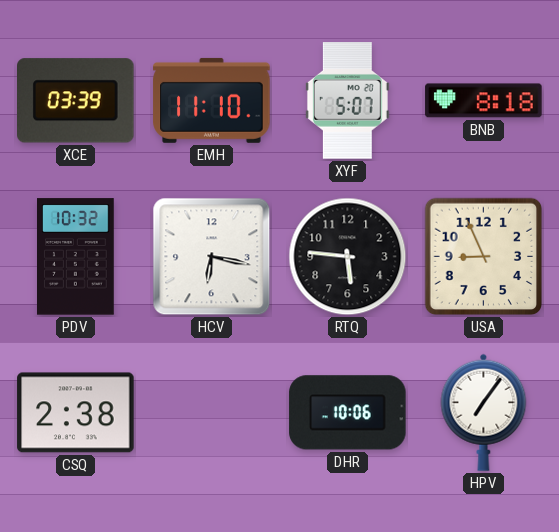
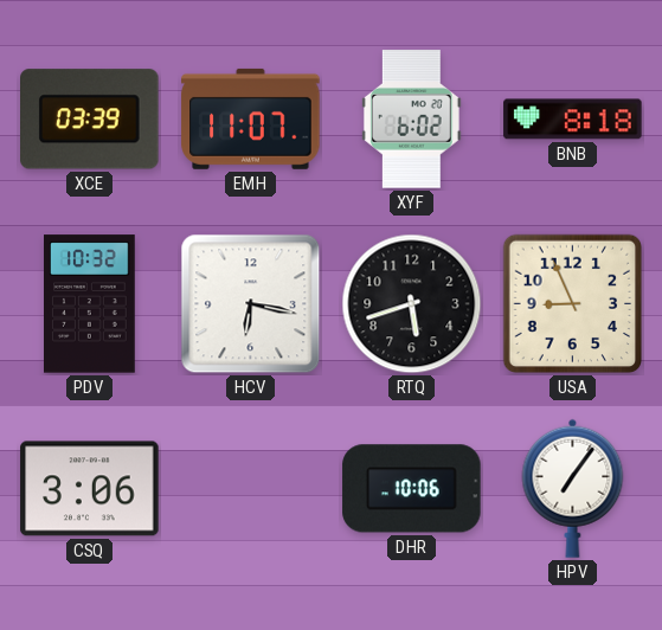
EMH: 11:10 -> 11:07
XYF: 5:07 -> 6:02
RTQ: 5:46 -> 5:42
CSQ: 2:38 -> 3:06
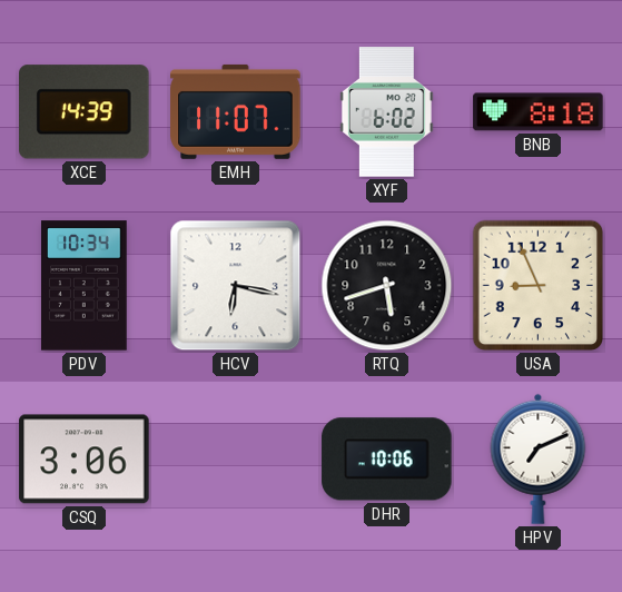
XCE: 03:39 -> 14:39
PDV: 10:32 -> 10:34
HPV: 7:06 -> 7:11
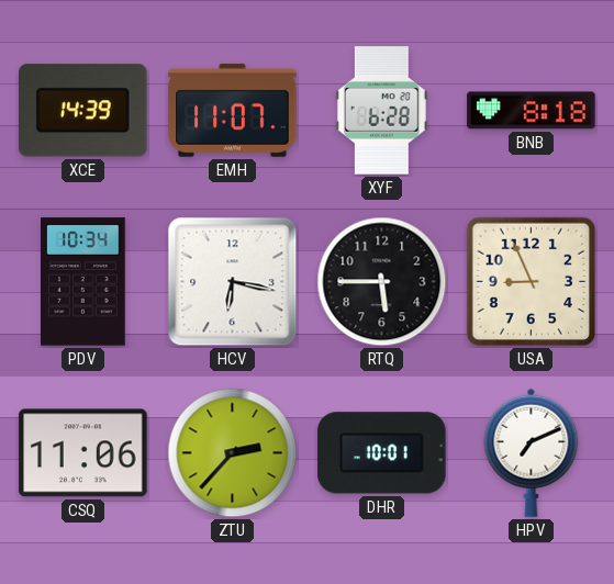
XYF: 6:02 -> 6:28
RTQ: 5:42 -> 5:45
CSQ: 3:06 -> 11:06
ZTU: none -> 2:37
DHR: 10:06 -> 10:01
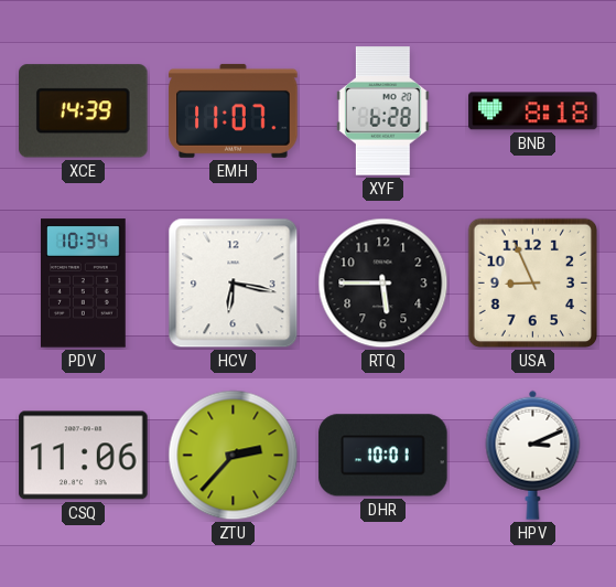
HPV: 7:11 -> 3:11
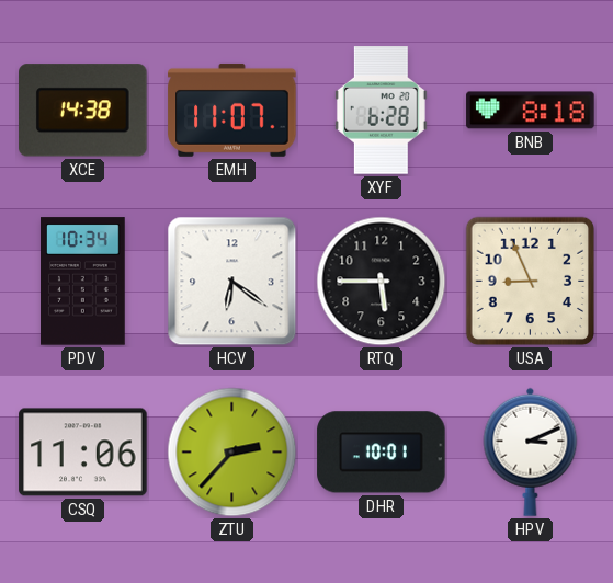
XCE: 14:39 -> 14:38
HCV: 6:17 -> 6:21
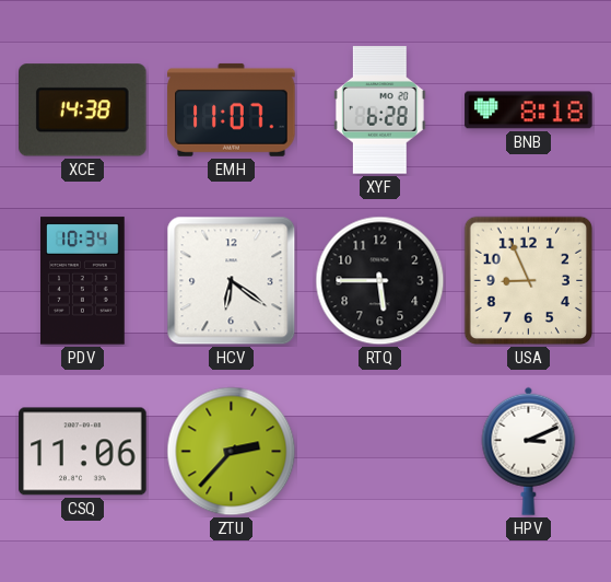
DHR: 10:01 -> none
